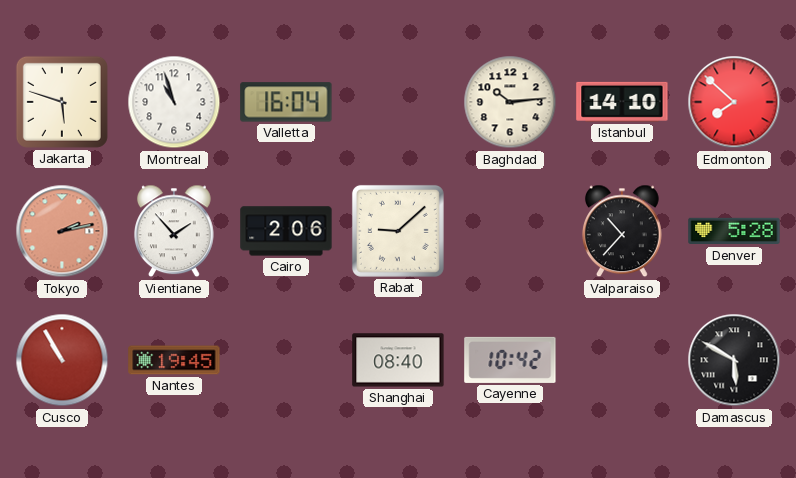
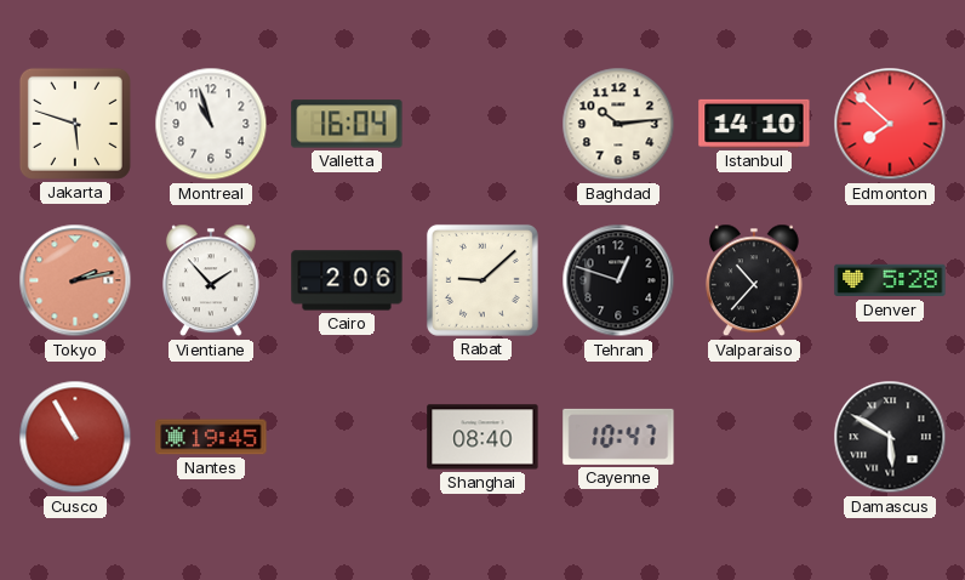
Tehran: none -> 12:48
Cayenne: 10:42 -> 10:47
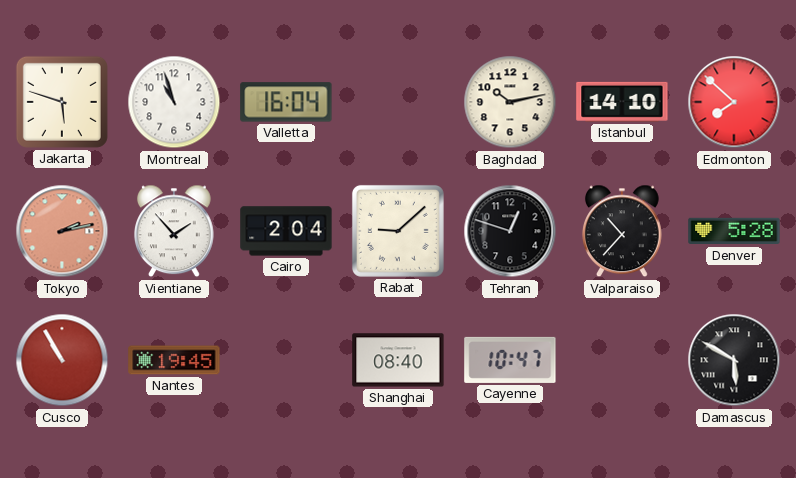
Baghdad: 10:14 -> 10:13
Cairo: 2:06 -> 2:04
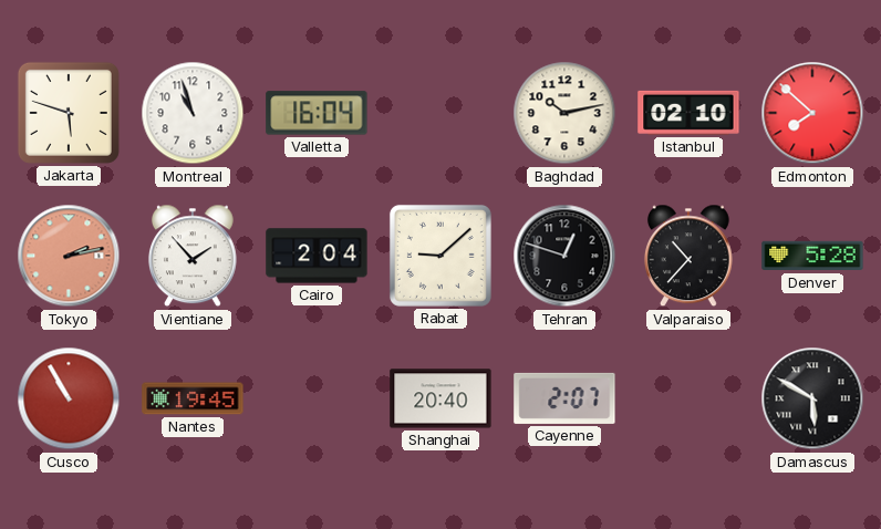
Istanbul: 14:10 -> 02:10
Shanghai: 08:40 -> 20:40
Cayenne: 10:47 -> 2:07
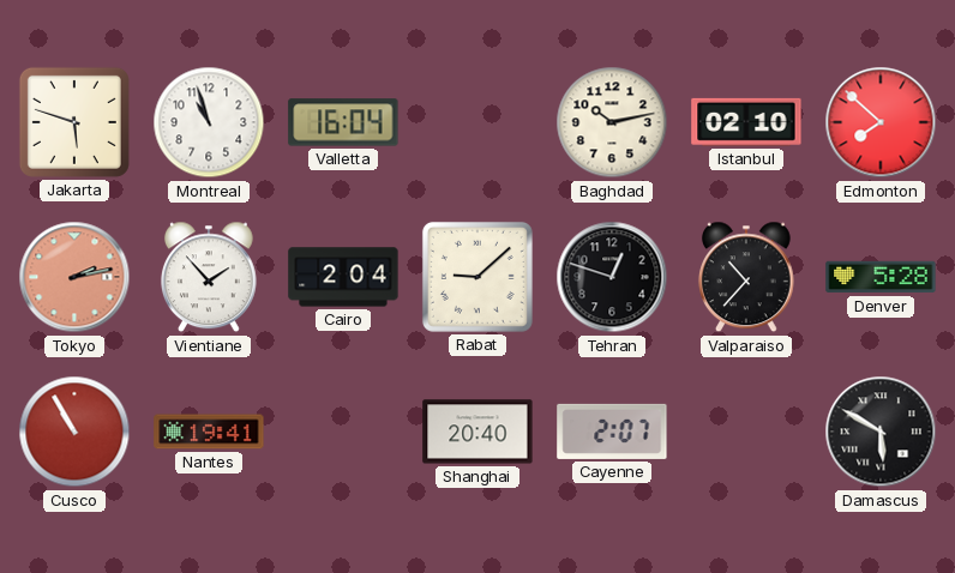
Nantes: 19:45 -> 19:41
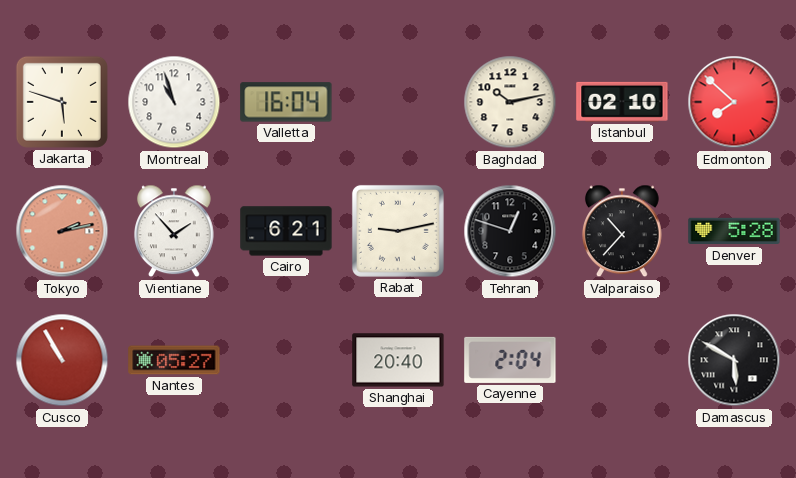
Cairo: 2:04 -> 6:21
Rabat: 9:08 -> 9:13
Nantes: 19:41 -> 05:27
Cayenne: 2:07 -> 2:04
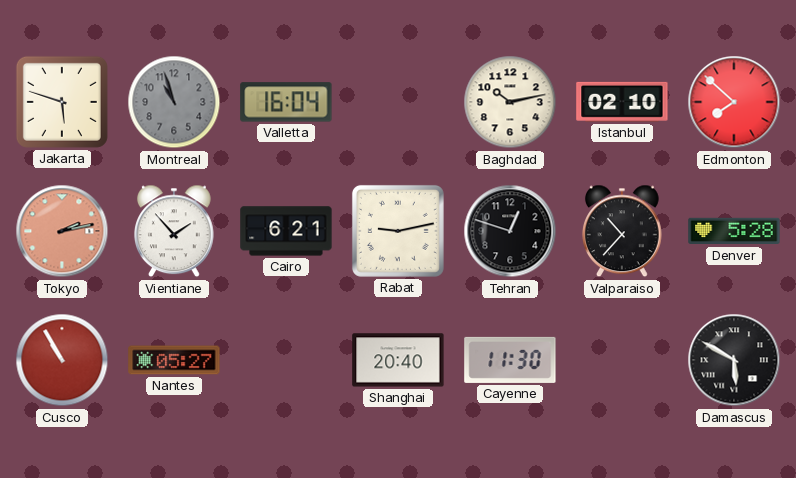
Montreal dial: white -> grey
Cayenne: 2:04 -> 11:30
